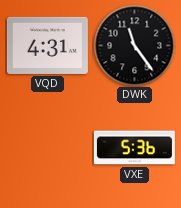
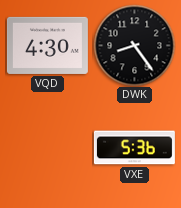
VQD: 4:31 -> 4:30
DWK: 11:24 -> 8:24
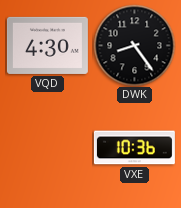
VXE: 5:36 -> 10:36
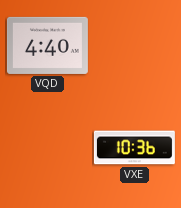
VQD: 4:30 -> 4:40
DWK: 8:24 -> none
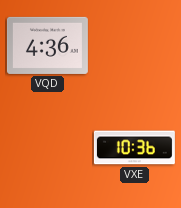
VQD: 4:40 -> 4:36
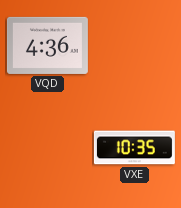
VXE: 10:36 -> 10:35
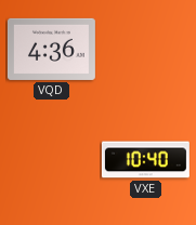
VXE: 10:35 -> 10:40
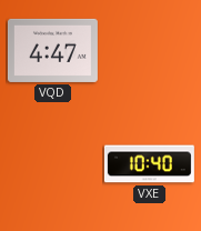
VQD: 4:36 -> 4:47
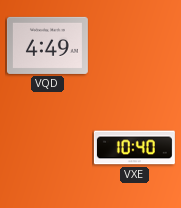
VQD: 4:47 -> 4:49
